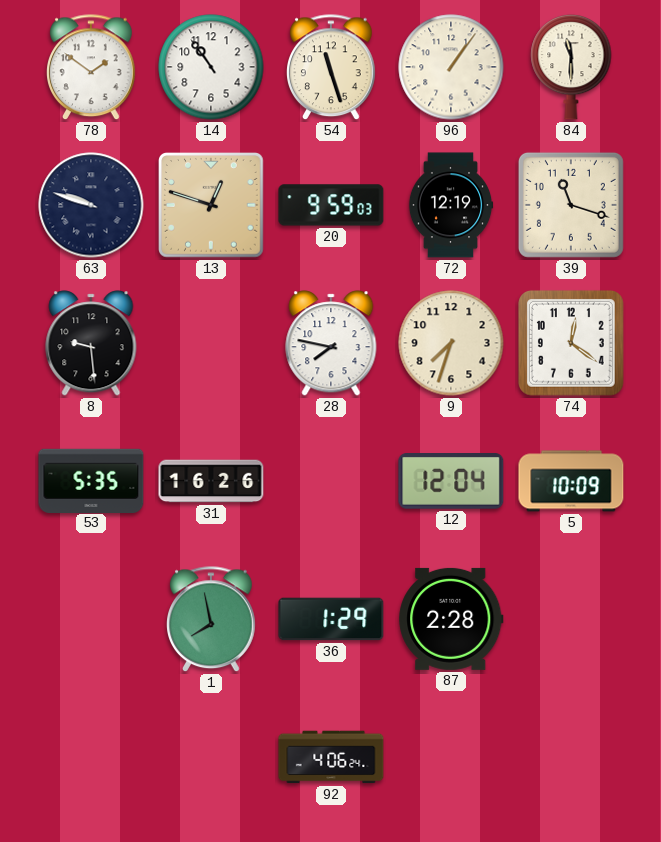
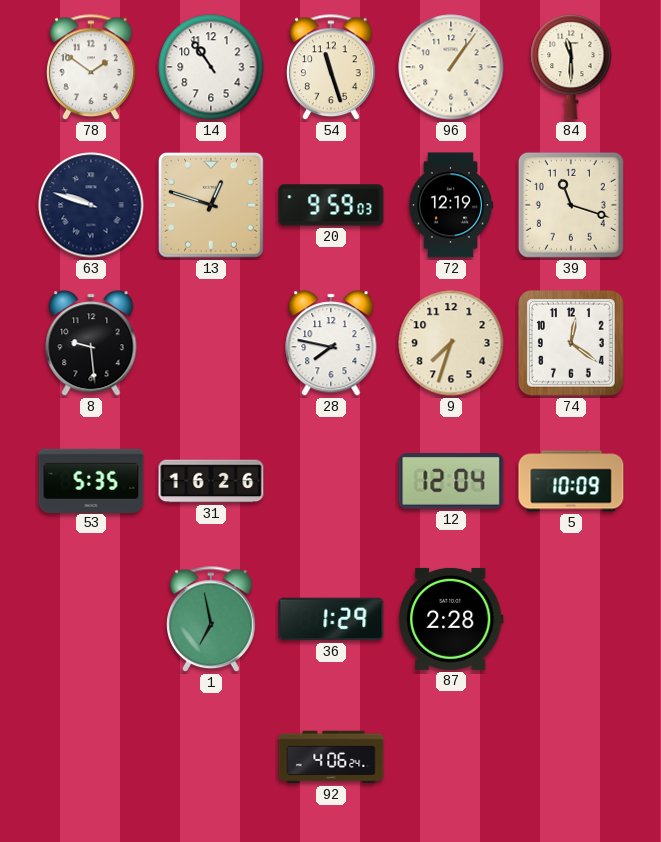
1: 7:58 -> 6:58
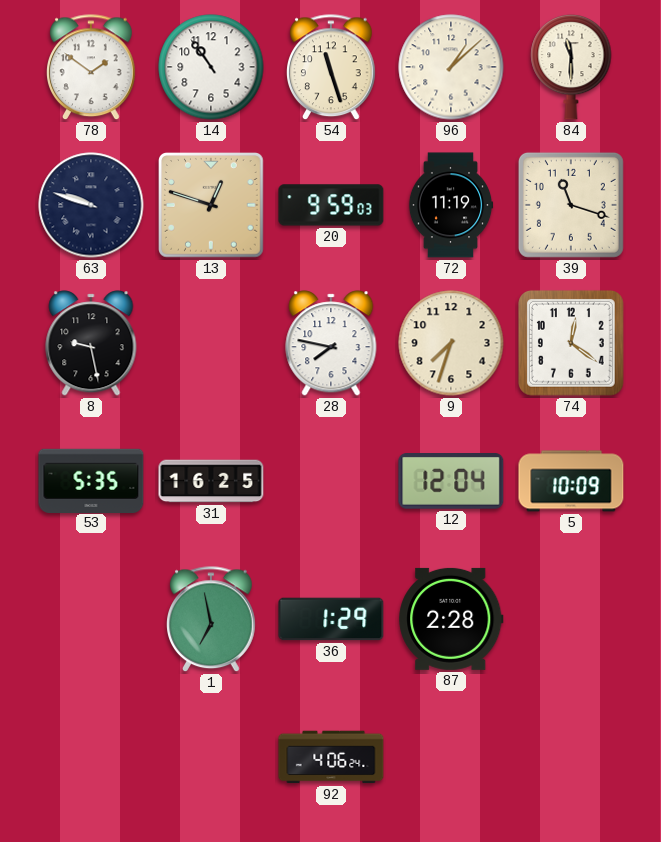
96: 1:06 -> 1:08
72: 12:19 -> 11:19
8: 9:29 -> 9:28
31: 16:26 -> 16:25
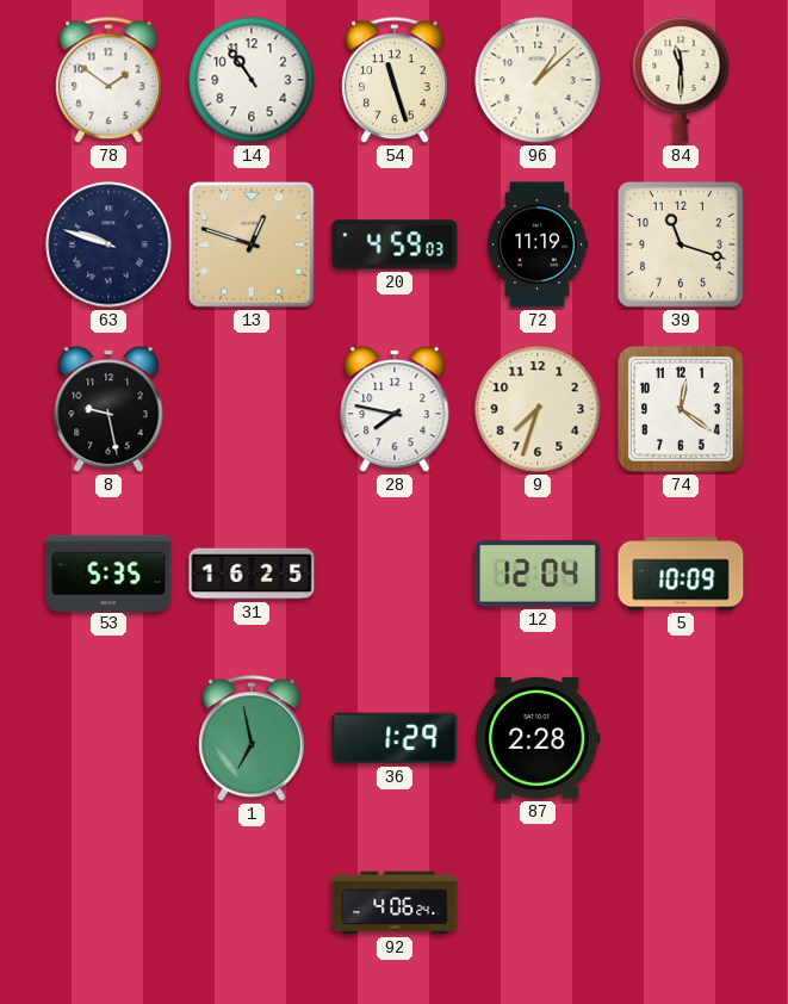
20: 9:59 -> 4:59
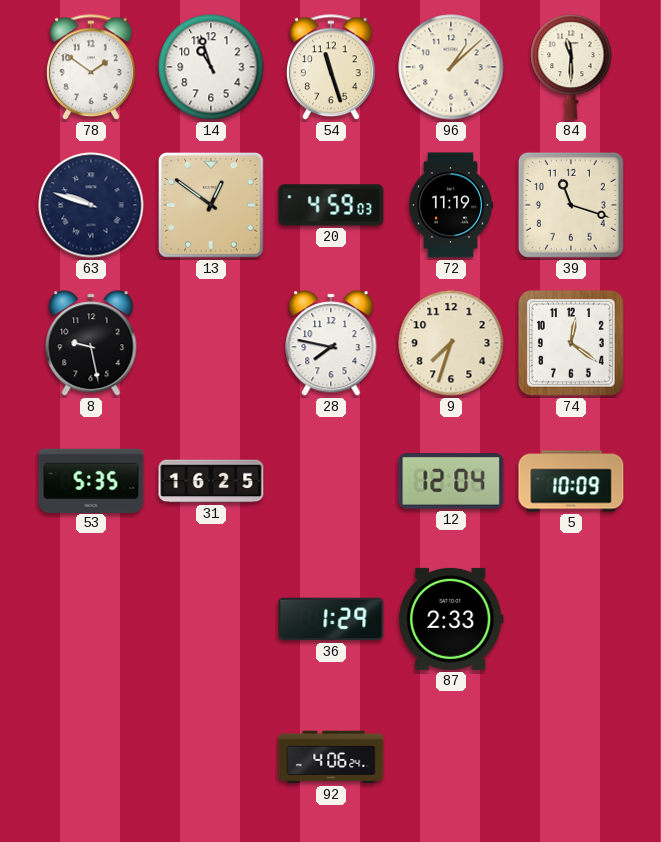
14: 10:54 -> 10:57
13: 12:48 -> 12:51
1: 6:58 -> none
87: 2:28 -> 2:33
